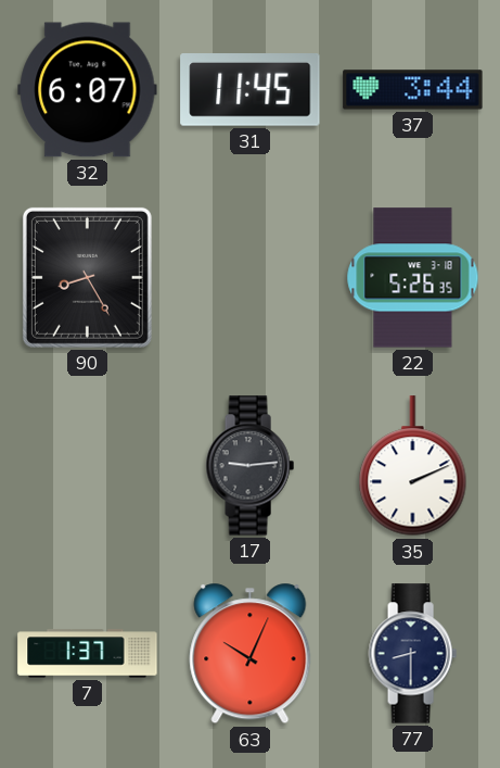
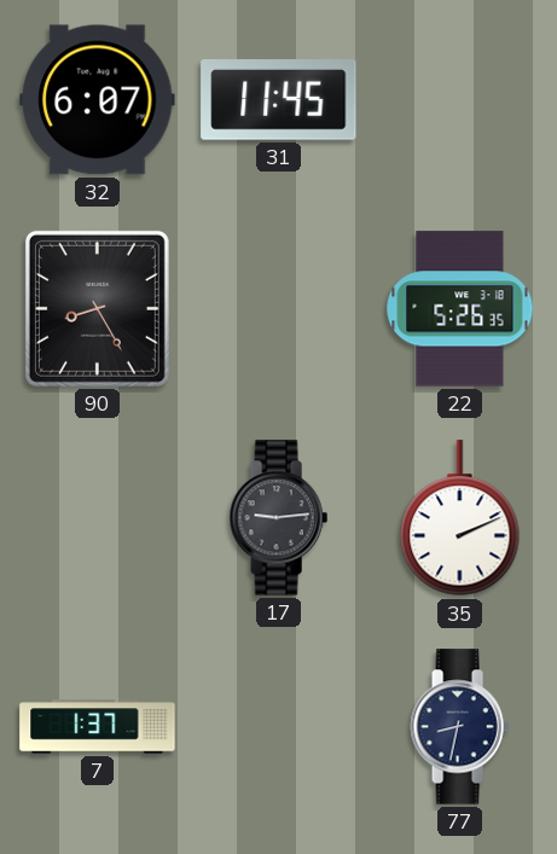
37: 3:44 -> none
63: 10:04 -> none
77: 8:30 -> 8:32
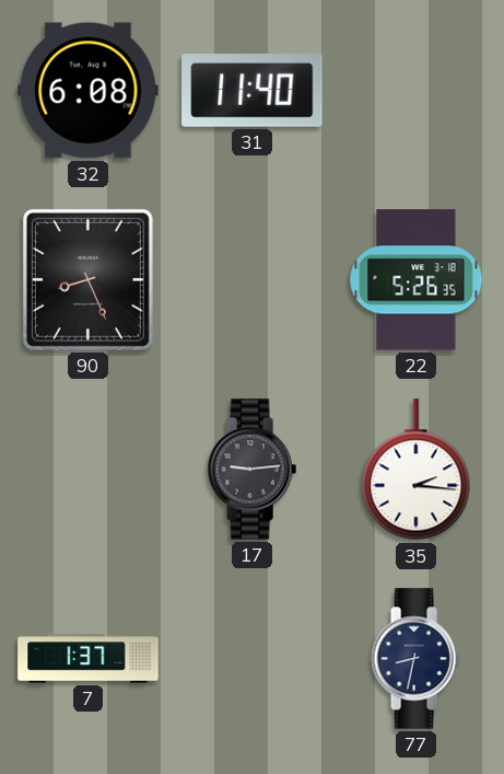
32: 6:07 -> 6:08
31: 11:45 -> 11:40
90: 8:25 -> 8:26
35: 2:11 -> 2:16
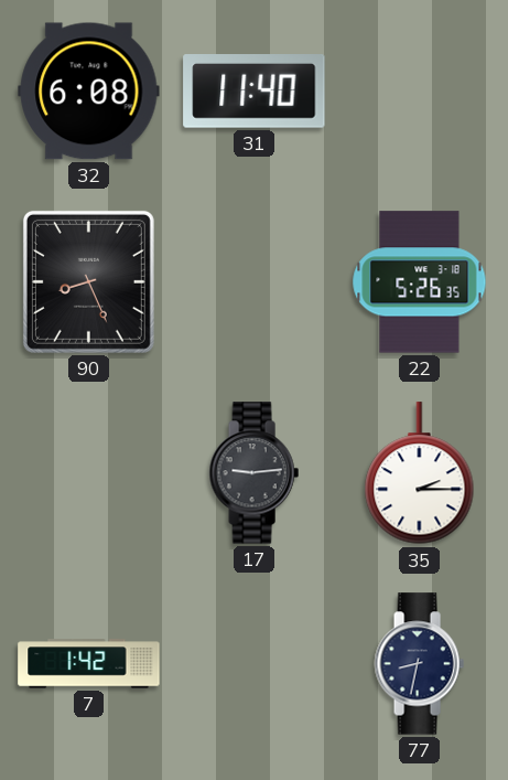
35: 2:16 -> 2:15
7: 1:37 -> 1:42
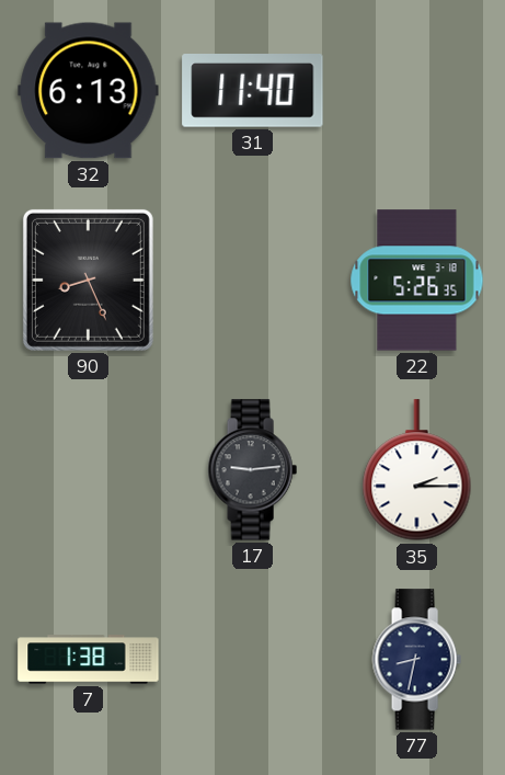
32: 6:08 -> 6:13
7: 1:42 -> 1:38
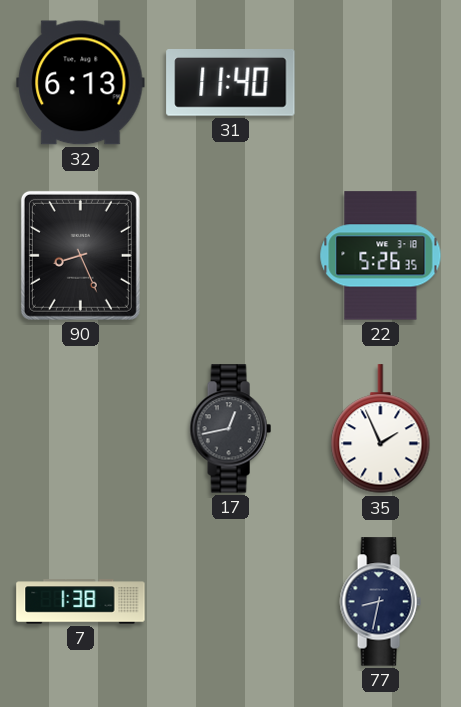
17: 9:14 -> 12:43
35: 2:15 -> 1:56
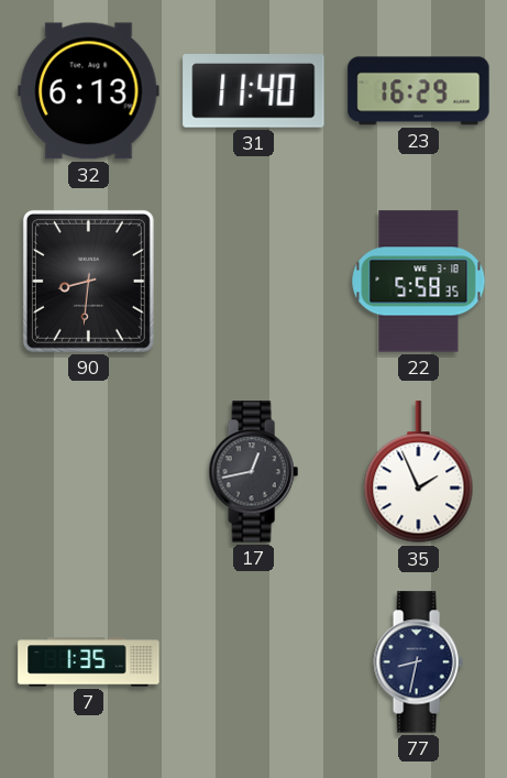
23: none -> 16:29
90: 8:26 -> 8:31
22: 5:26 -> 5:58
7: 1:38 -> 1:35
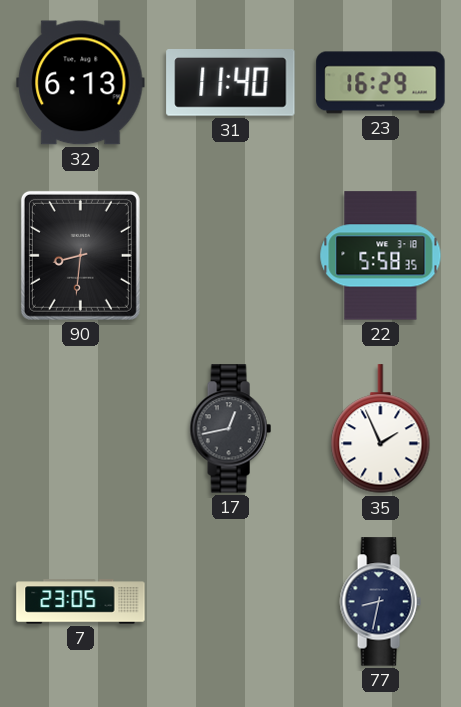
7: 1:35 -> 23:05
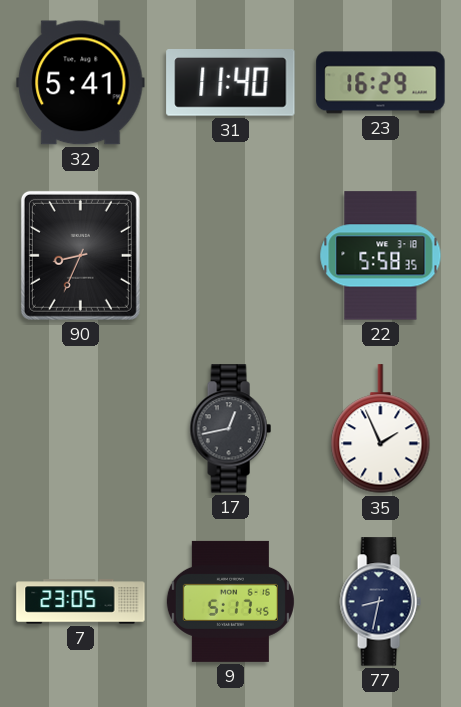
32: 6:13 -> 5:41
90: 8:31 -> 8:34
9: none -> 5:17
